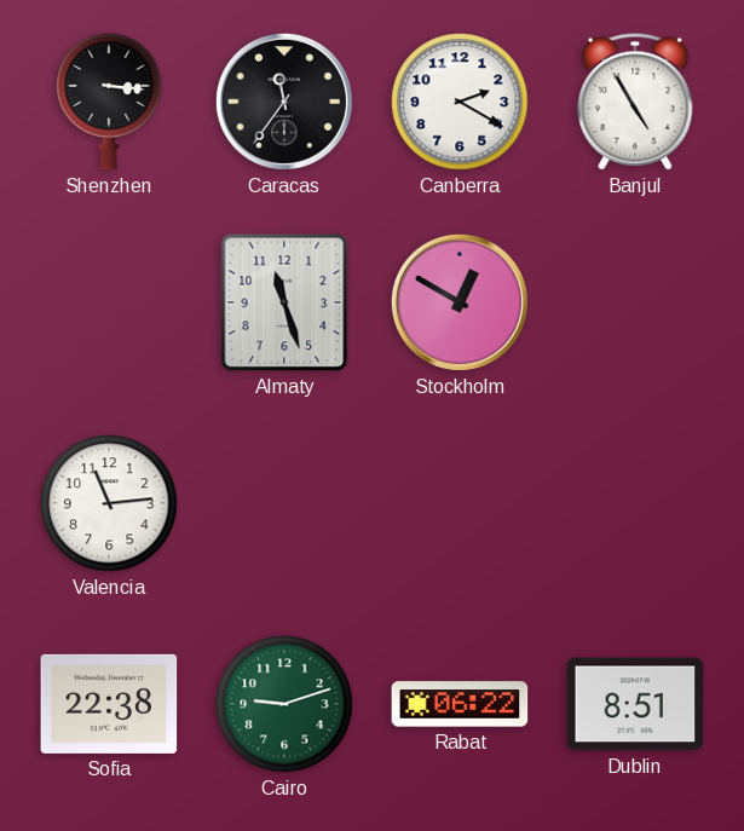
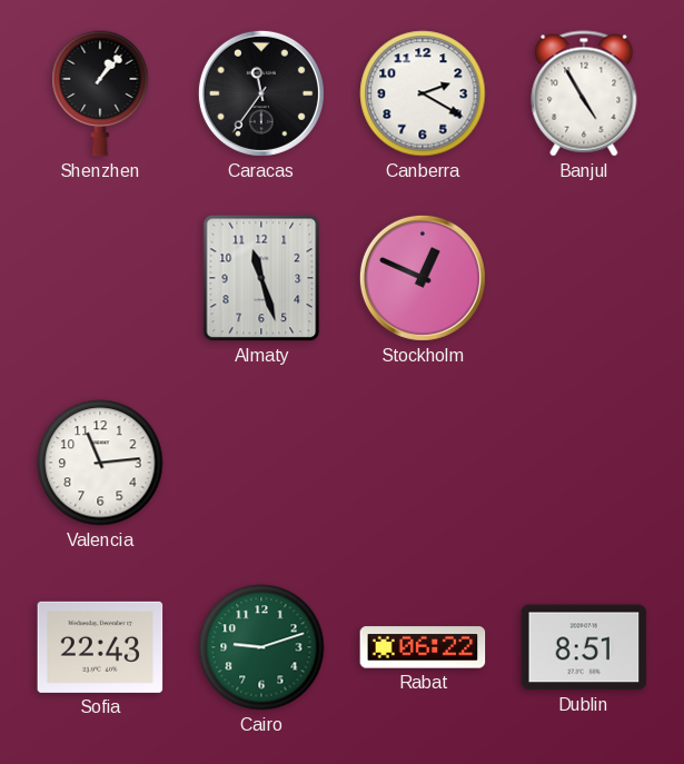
Shenzhen: 3:16 -> 1:07
Stockholm: 12:50 -> 12:49
Sofia: 22:38 -> 22:43
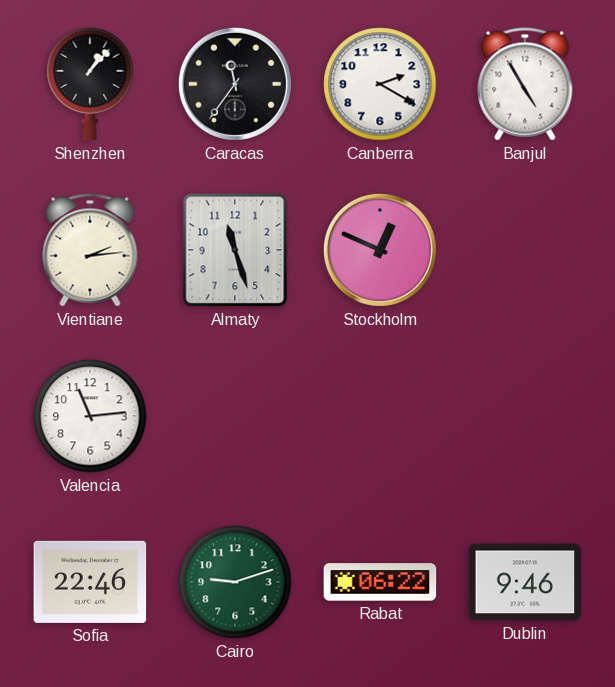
Vientiane: none -> 2:14
Sofia: 22:43 -> 22:46
Dublin: 8:51 -> 9:46
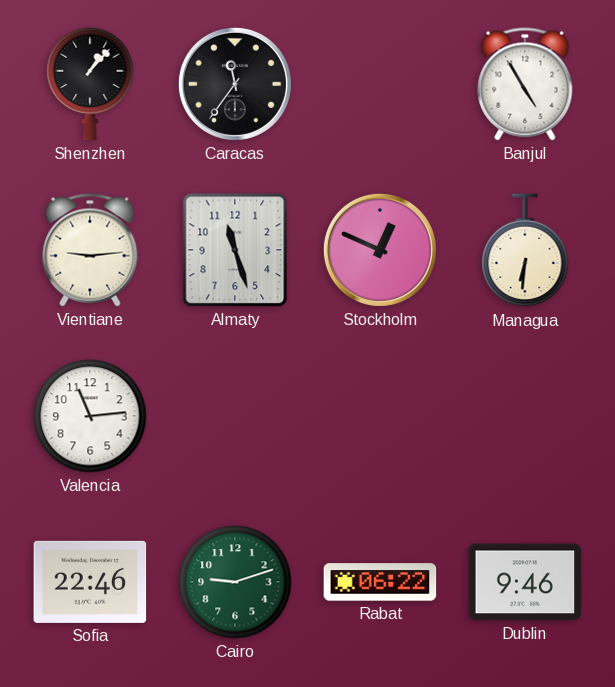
Canberra: 2:20 -> none
Vientiane: 2:14 -> 9:14
Managua: none -> 6:31
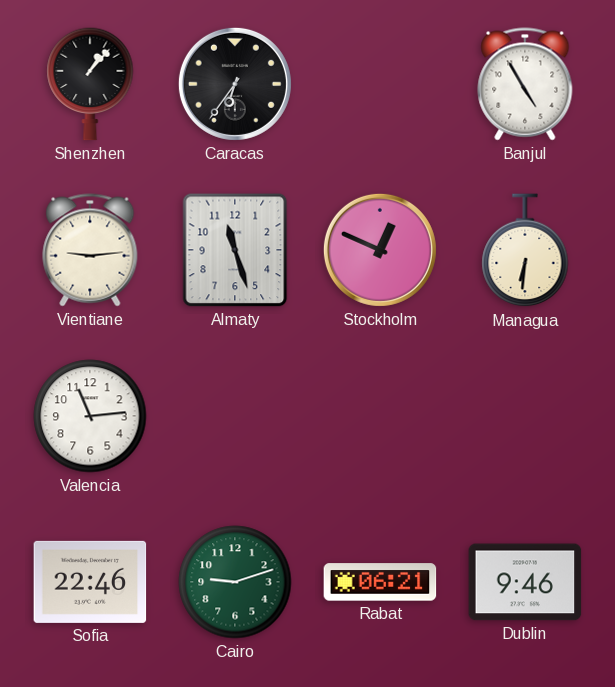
Caracas: 11:36 -> 6:36
Rabat: 06:22 -> 06:21
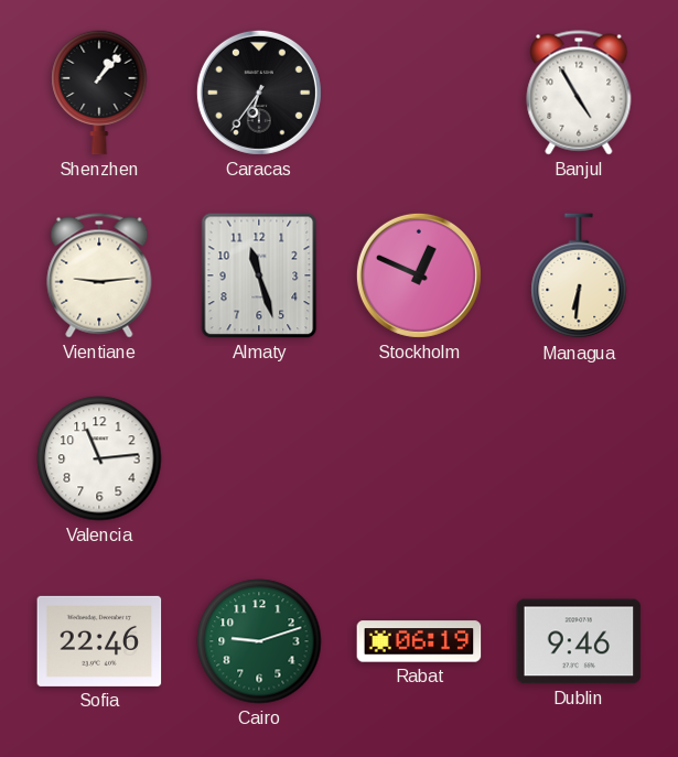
Rabat: 06:21 -> 06:19
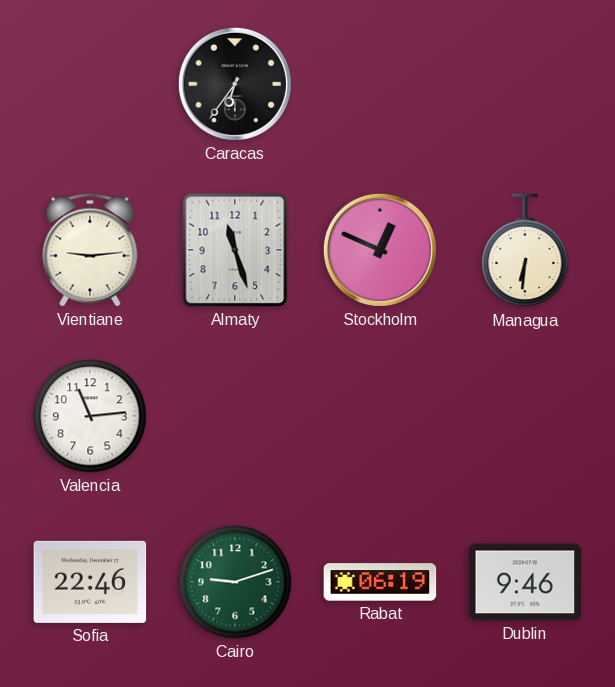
Shenzhen: 1:07 -> none
Banjul: 4:55 -> none
